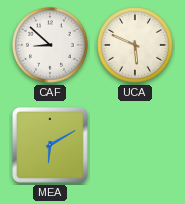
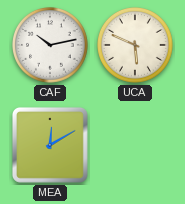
CAF: 8:52 -> 10:13
MEA: 6:10 -> 12:10
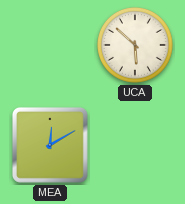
CAF: 10:13 -> none
UCA: 5:49 -> 5:52
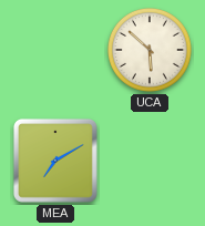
MEA: 12:10 -> 7:10
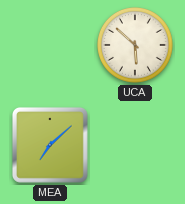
MEA: 7:10 -> 7:08
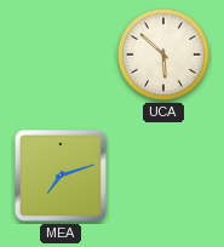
MEA: 7:08 -> 7:12
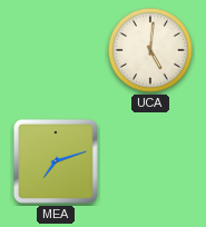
UCA: 5:52 -> 5:01
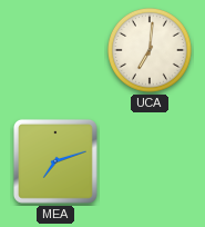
UCA: 5:01 -> 7:01
